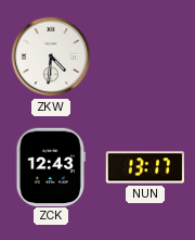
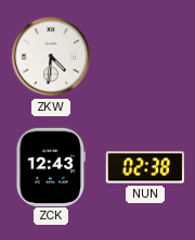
NUN: 13:17 -> 02:38
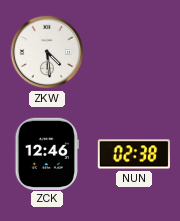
ZKW: 4:31 -> 4:29
ZCK: 12:43 -> 12:46
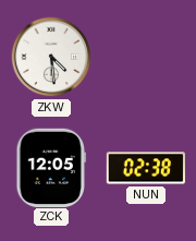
ZCK: 12:46 -> 12:05
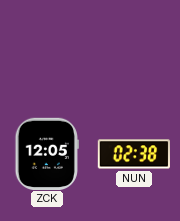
ZKW: 4:29 -> none
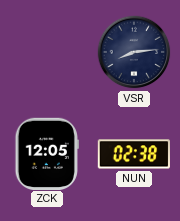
VSR: none -> 8:14
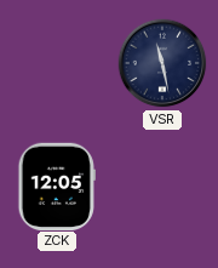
VSR: 8:14 -> 11:28
NUN: 02:38 -> none
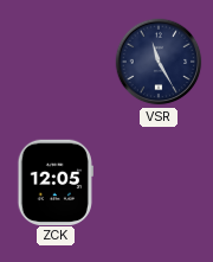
VSR: 11:28 -> 11:25
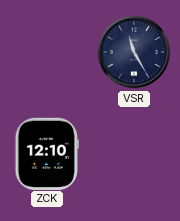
ZCK: 12:05 -> 12:10
